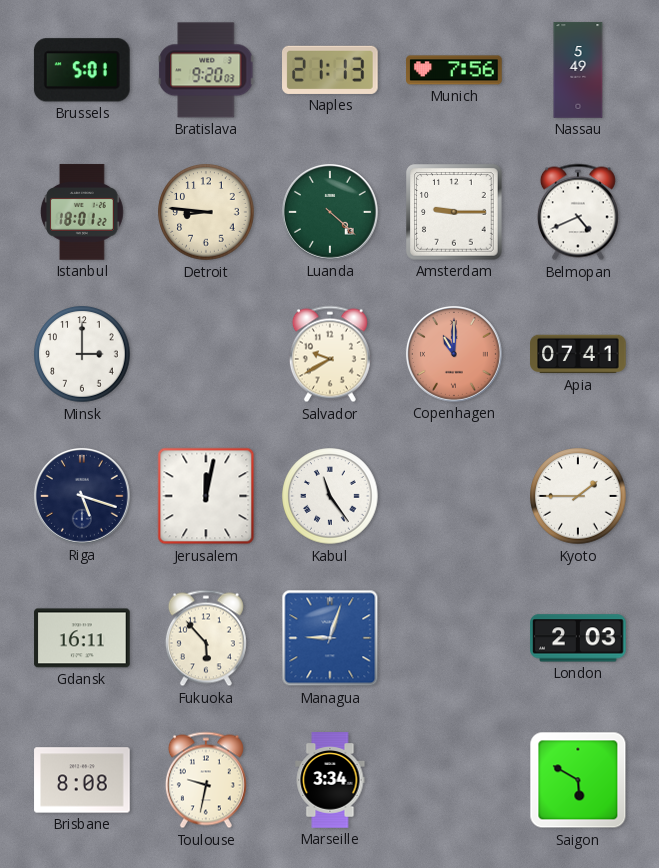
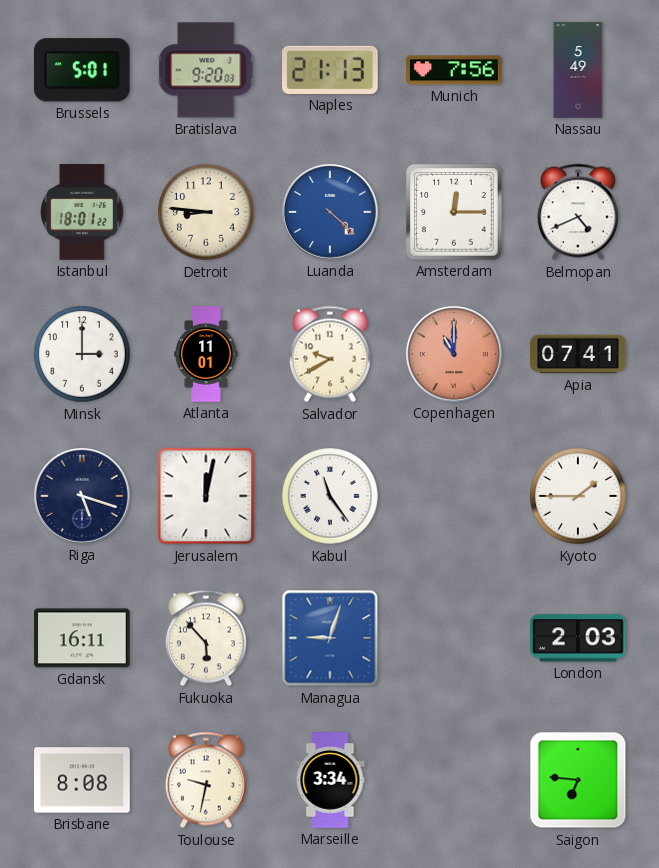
Luanda dial: green -> blue
Amsterdam: 9:15 -> 12:15
Atlanta: none -> 11:01
Saigon: 5:50 -> 6:46
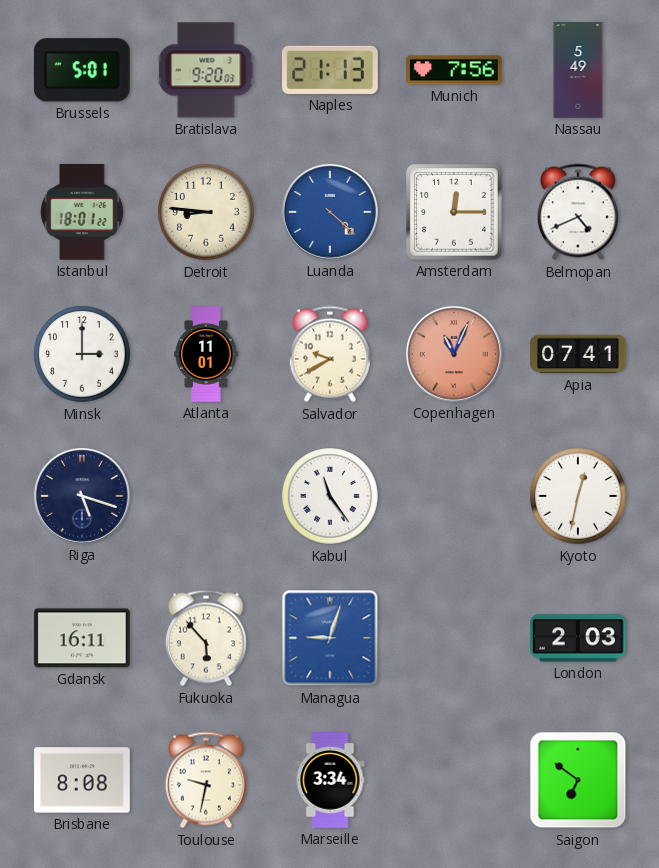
Copenhagen: 11:00 -> 11:04
Jerusalem: 12:02 -> none
Kyoto: 1:45 -> 12:32
Saigon: 6:46 -> 6:51
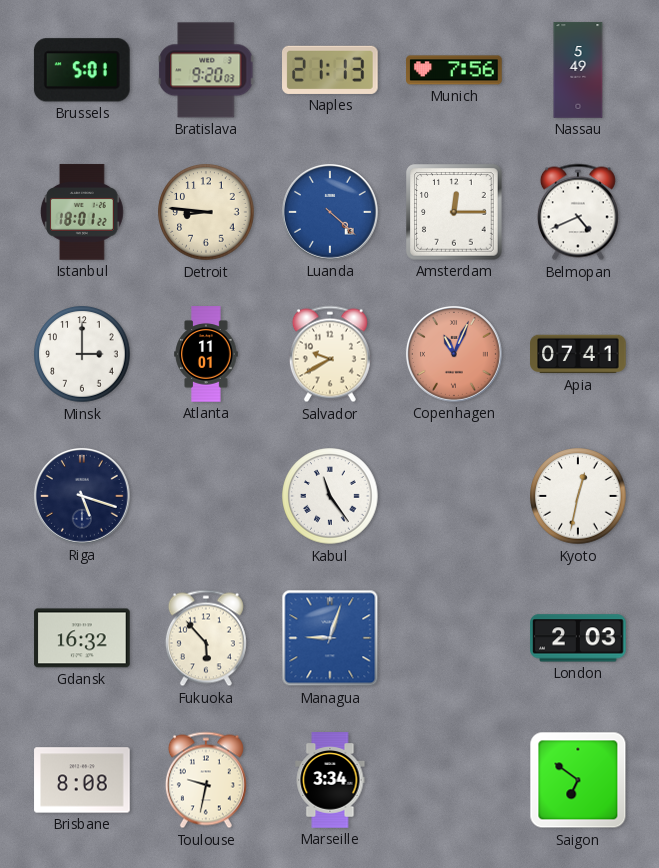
Gdansk: 16:11 -> 16:32
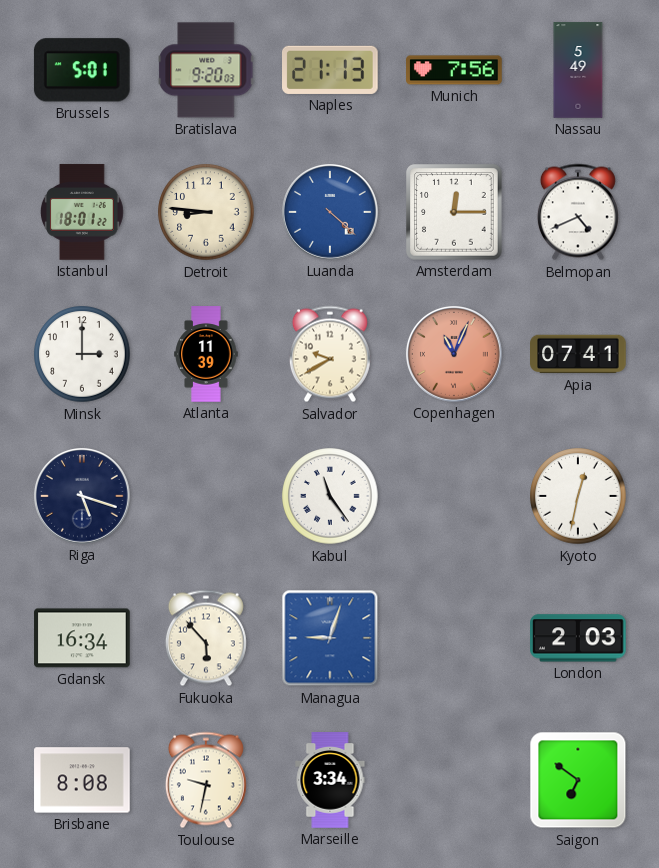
Atlanta: 11:01 -> 11:39
Gdansk: 16:32 -> 16:34
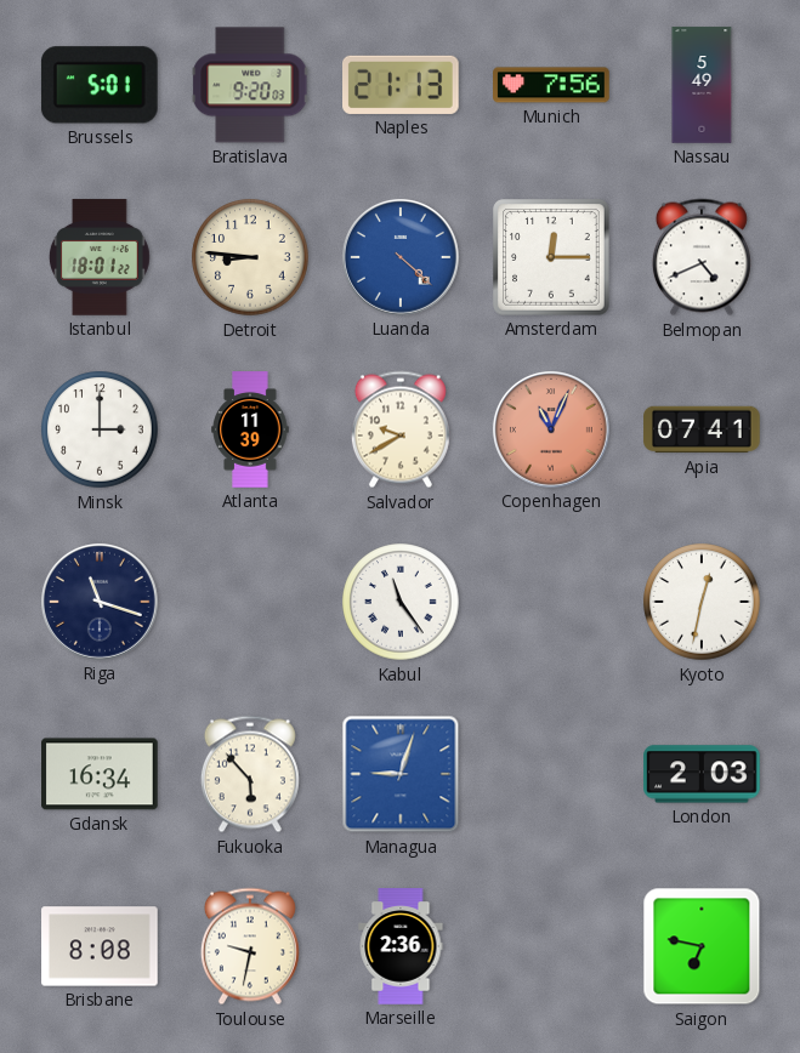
Riga: 5:18 -> 11:18
Marseille: 3:34 -> 2:36
Saigon: 6:51 -> 6:47
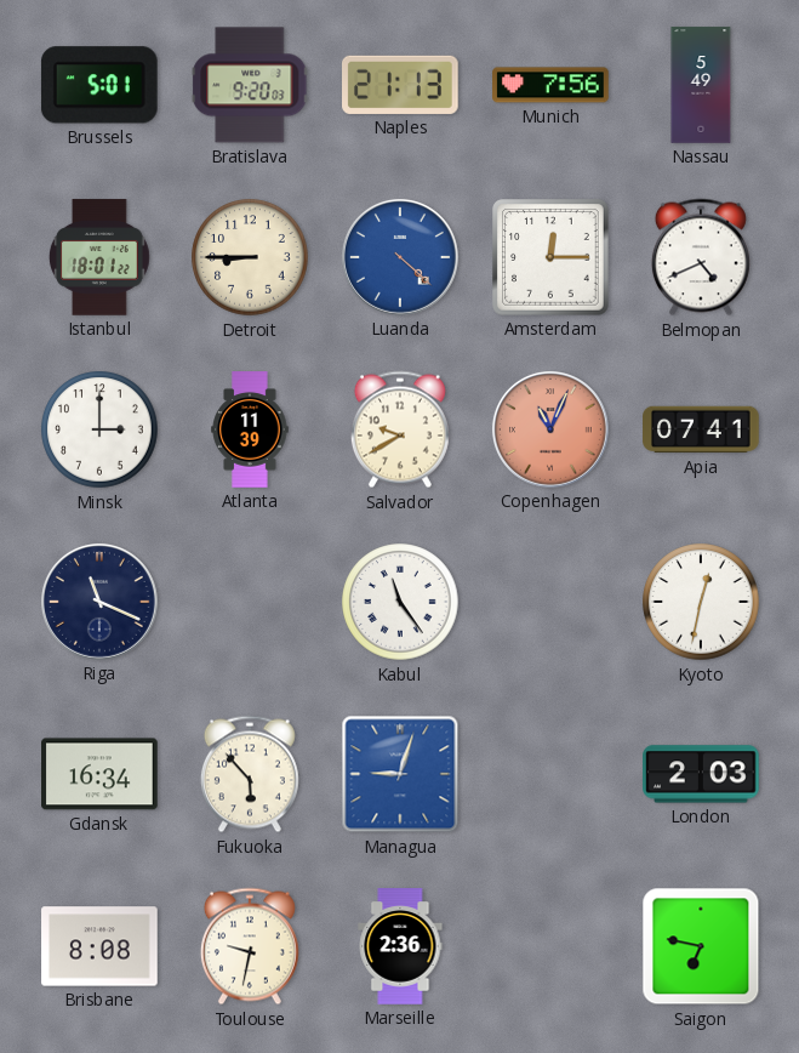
Detroit: 8:46 -> 8:45
Riga: 11:18 -> 11:19
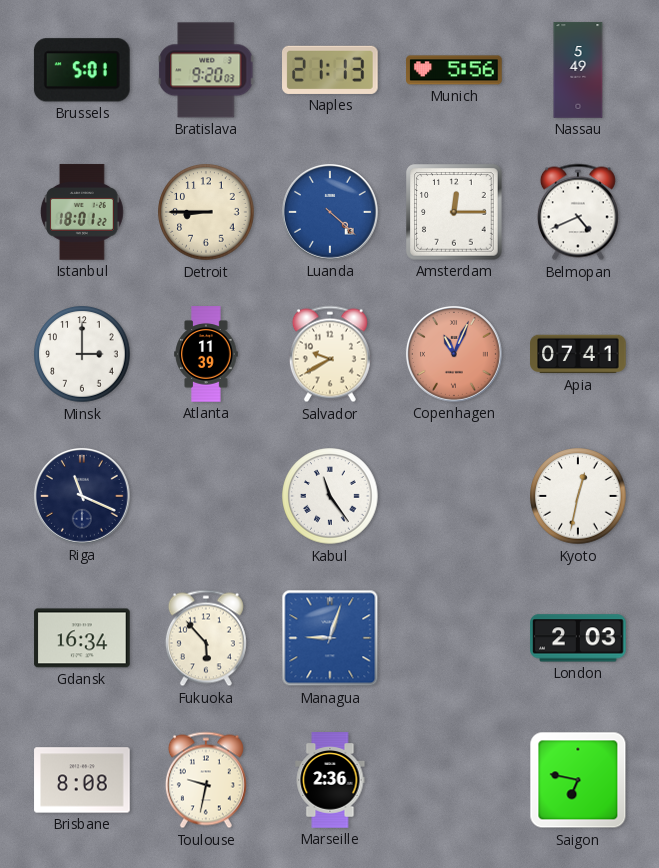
Munich: 7:56 -> 5:56
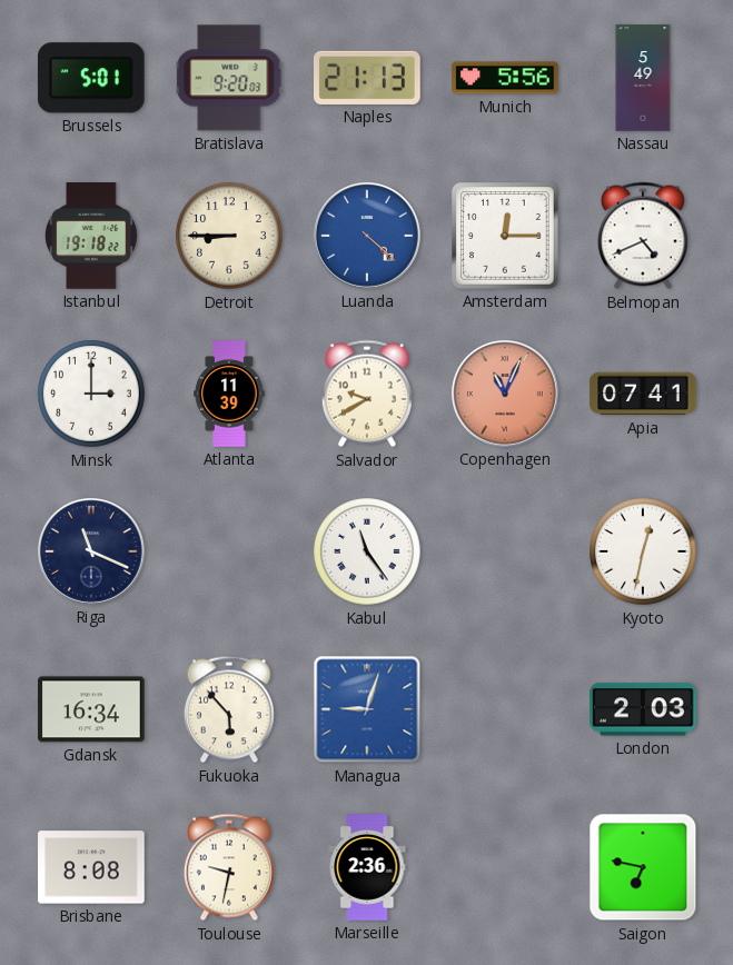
Istanbul: 18:01 -> 19:18
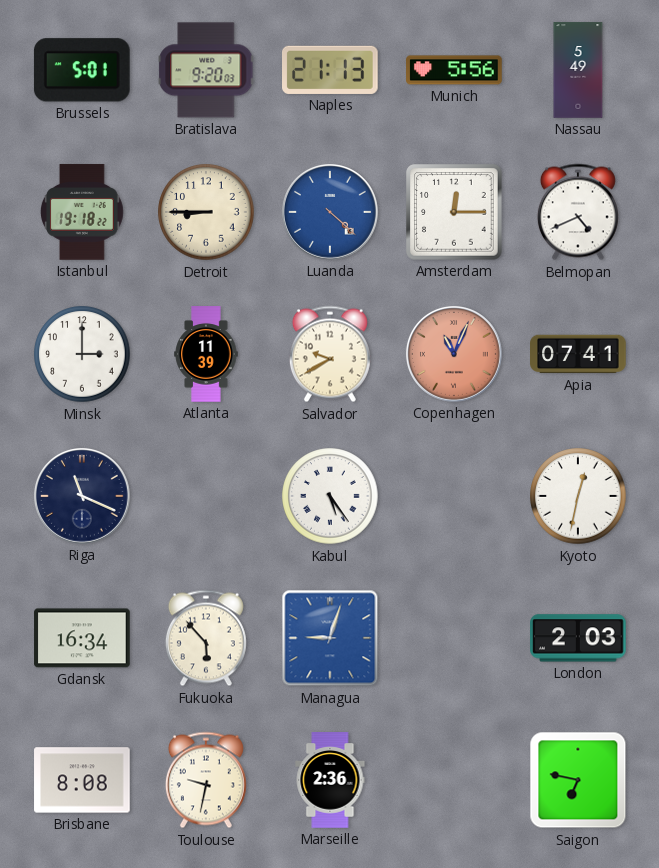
Kabul: 11:24 -> 5:24
